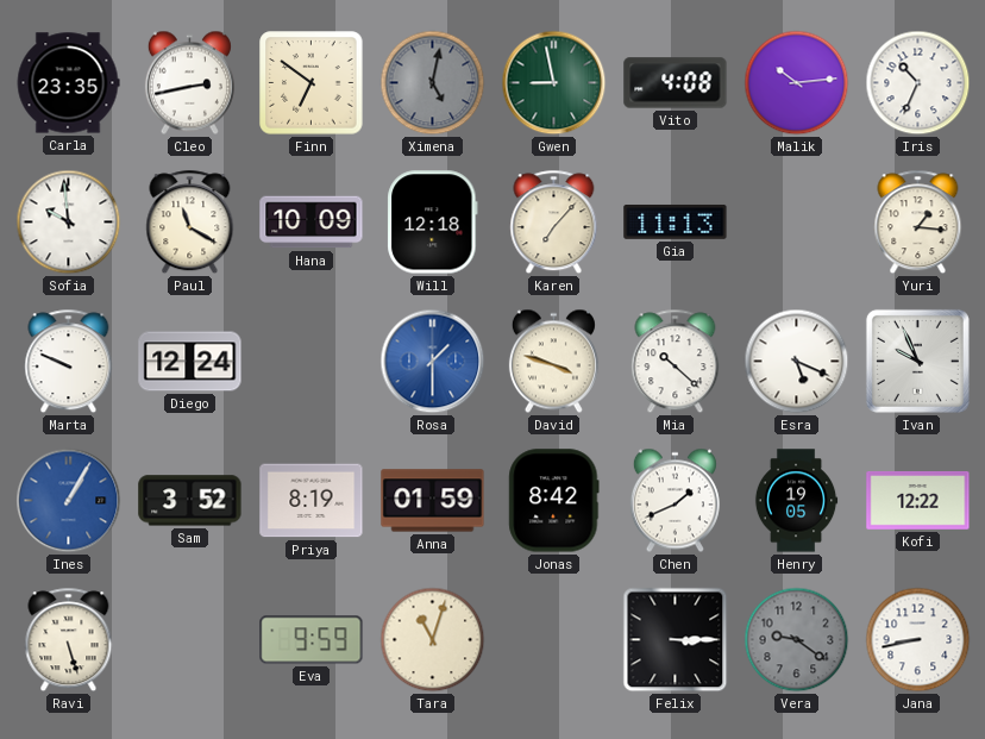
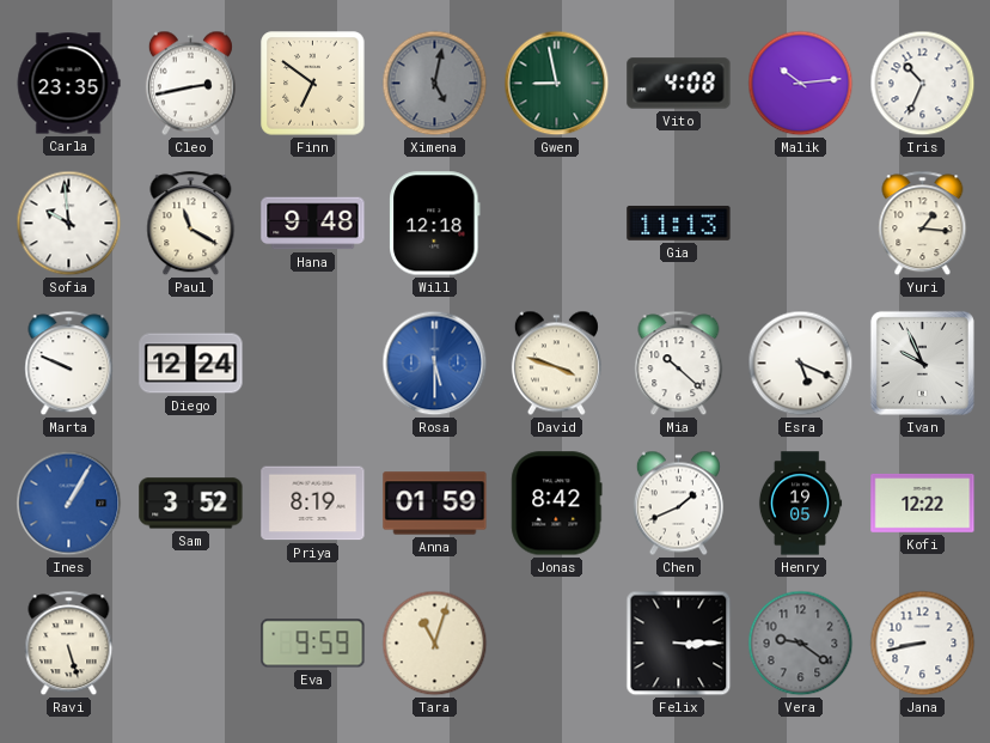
Hana: 10:09 -> 9:48
Karen: 7:07 -> none
Rosa: 1:30 -> 5:30
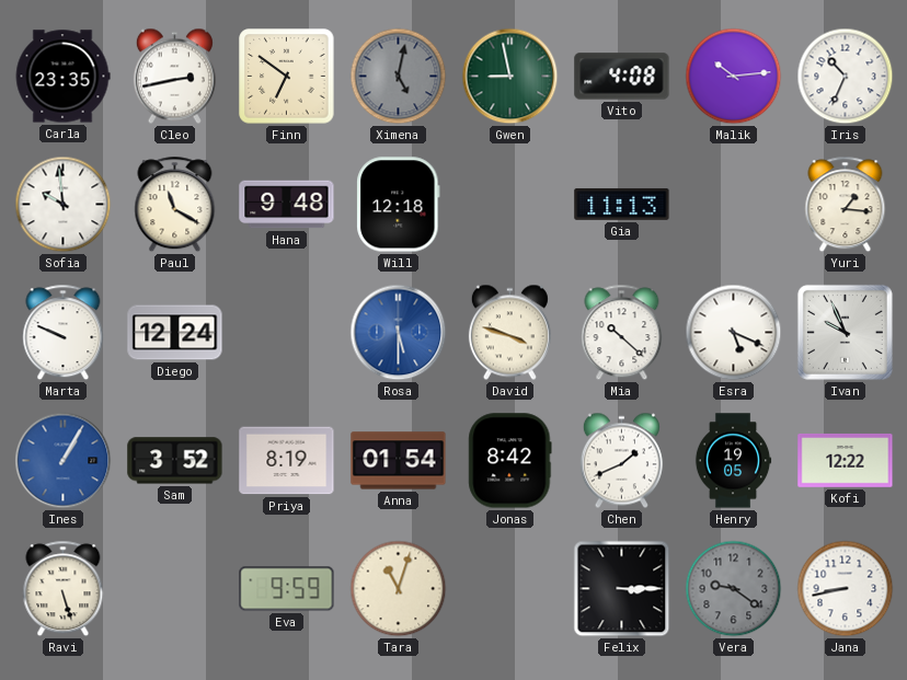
Anna: 01:59 -> 01:54
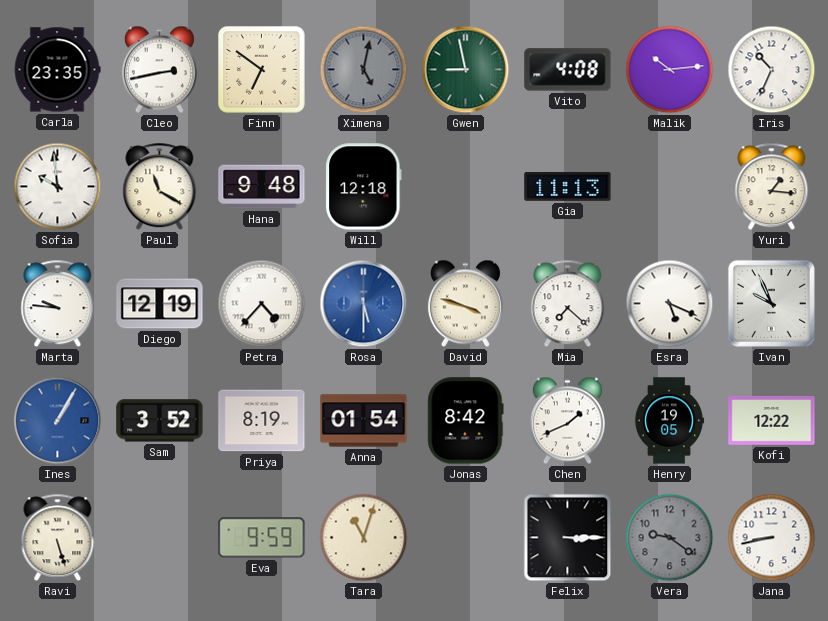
Marta: 9:49 -> 9:46
Diego: 12:24 -> 12:19
Petra: none -> 4:37
Mia: 10:22 -> 7:22
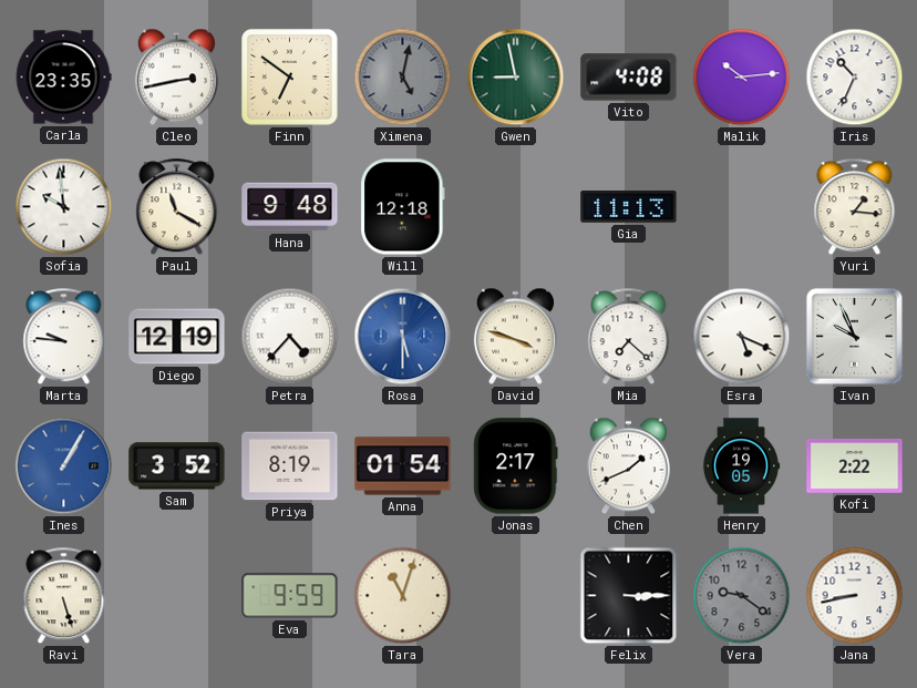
Jonas: 8:42 -> 2:17
Kofi: 12:22 -> 2:22
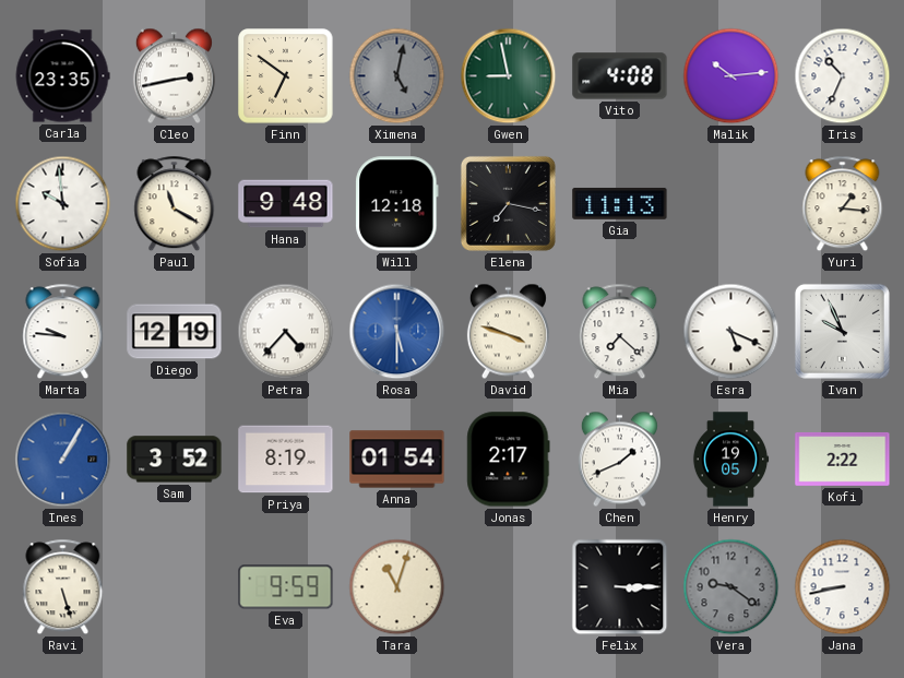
Elena: none -> 7:17
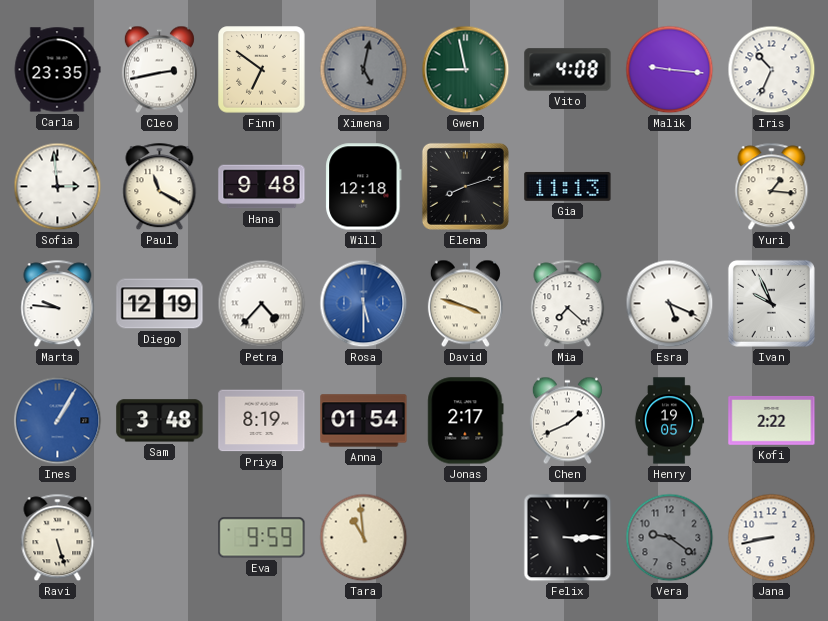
Malik: 10:14 -> 9:16
Sofia: 9:59 -> 2:59
Elena: 7:17 -> 8:12
Sam: 3:52 -> 3:48
Tara: 11:03 -> 10:59
